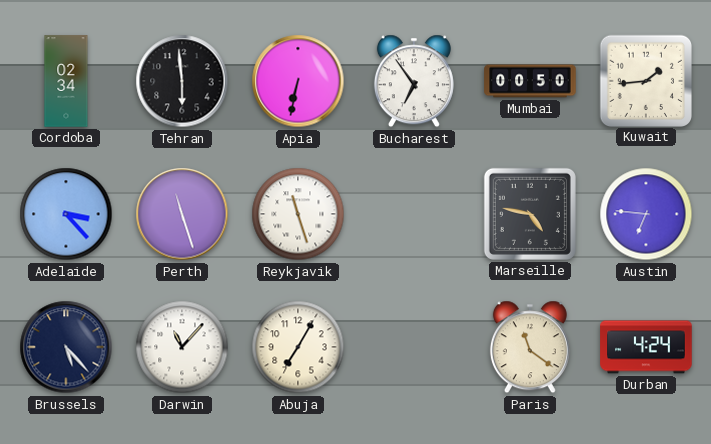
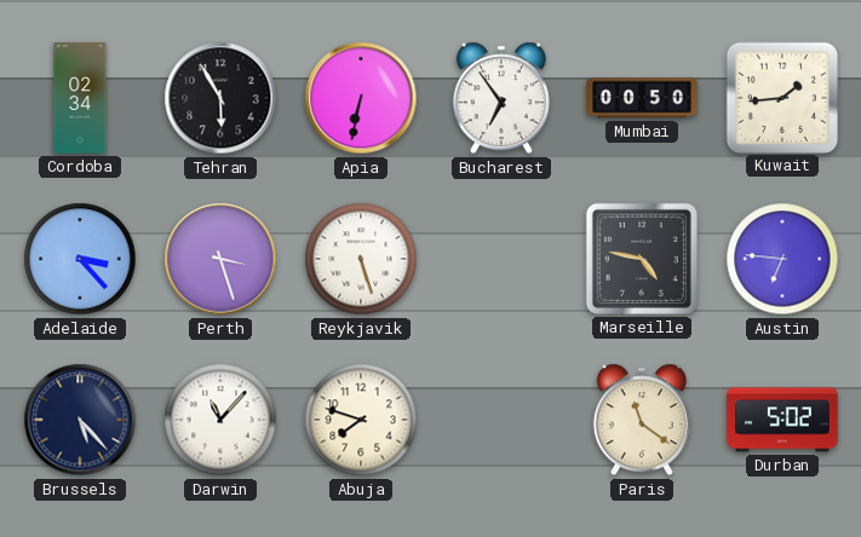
Tehran: 5:59 -> 5:55
Perth: 11:27 -> 3:27
Reykjavik: 11:27 -> 5:27
Abuja: 7:05 -> 7:48
Durban: 4:24 -> 5:02
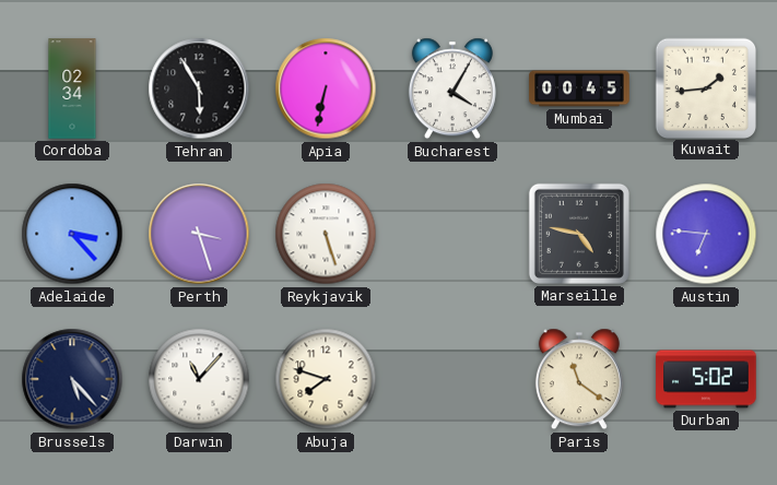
Bucharest: 6:54 -> 4:05
Mumbai: 00:50 -> 00:45
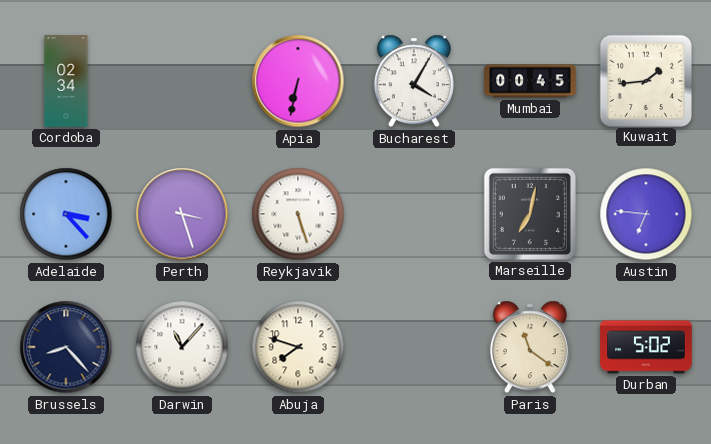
Tehran: 5:55 -> none
Marseille: 4:47 -> 7:02
Brussels: 5:23 -> 8:23
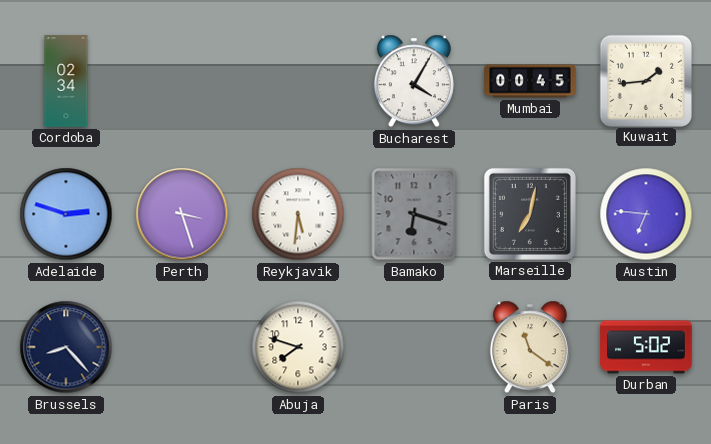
Apia: 6:32 -> none
Adelaide: 3:23 -> 2:48
Reykjavik: 5:27 -> 5:31
Bamako: none -> 6:18
Darwin: 11:07 -> none
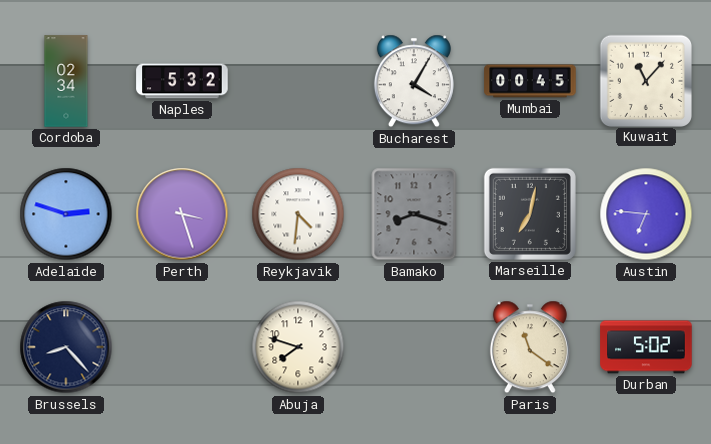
Naples: none -> 5:32
Kuwait: 1:44 -> 11:07
Reykjavik: 5:31 -> 4:31
Bamako: 6:18 -> 8:18
